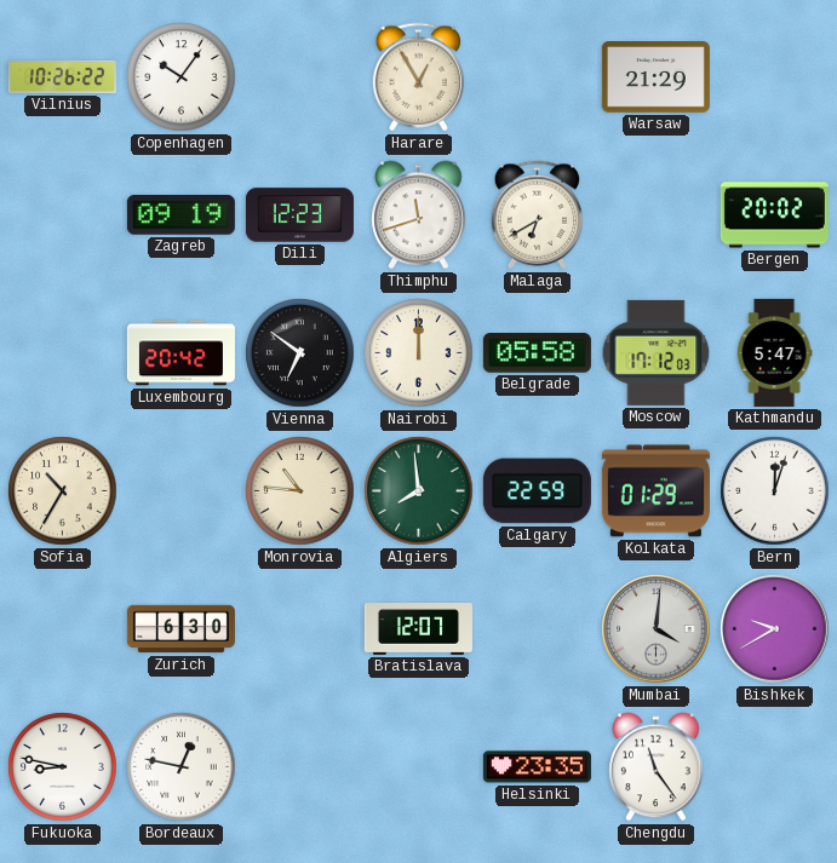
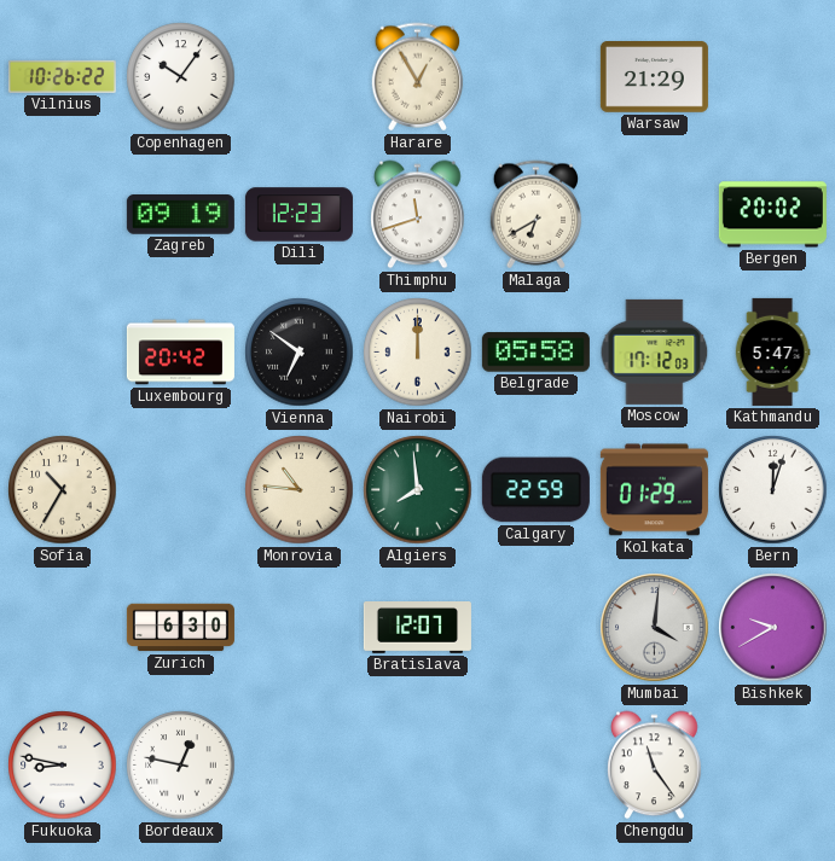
Helsinki: 23:35 -> none
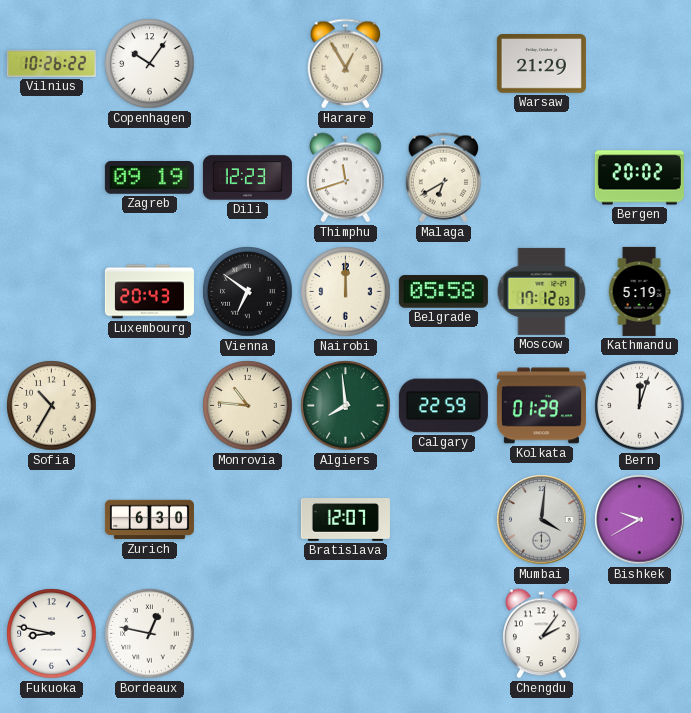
Luxembourg: 20:42 -> 20:43
Kathmandu: 5:47 -> 5:19
Chengdu: 11:24 -> 2:06
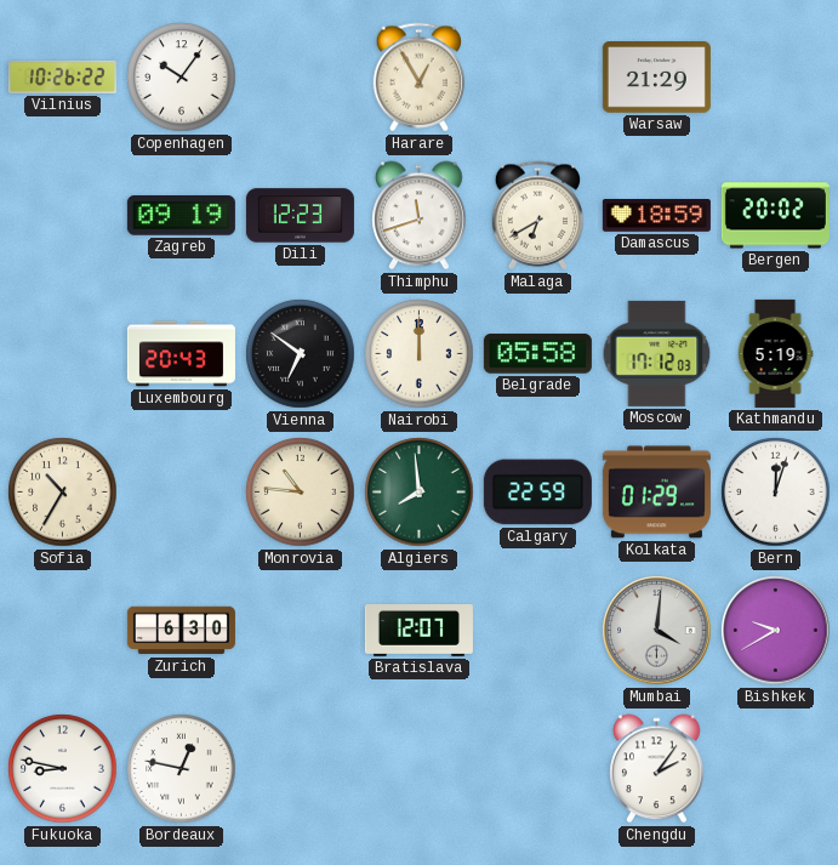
Damascus: none -> 18:59
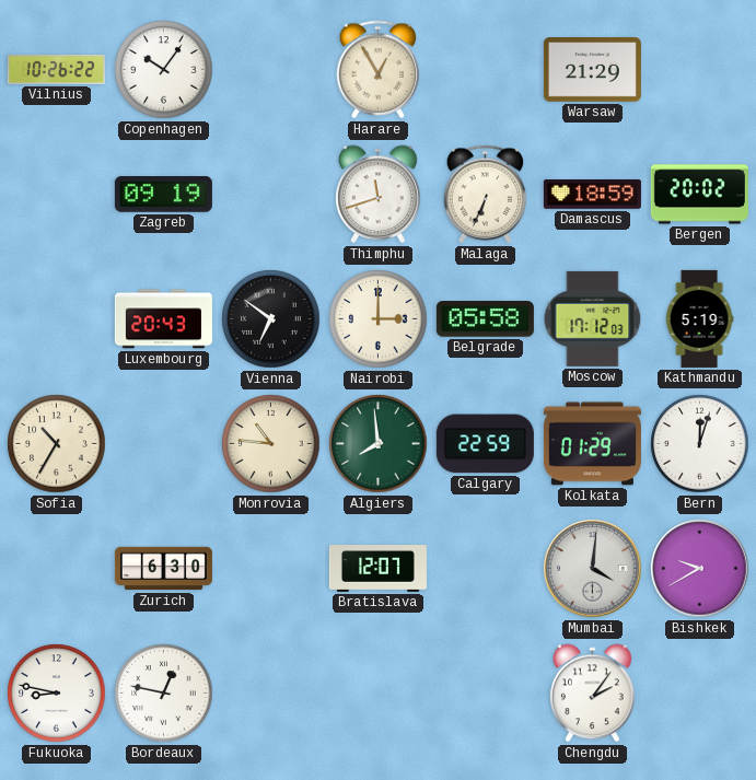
Dili: 12:23 -> none
Malaga: 6:40 -> 6:34
Nairobi: 12:00 -> 3:00
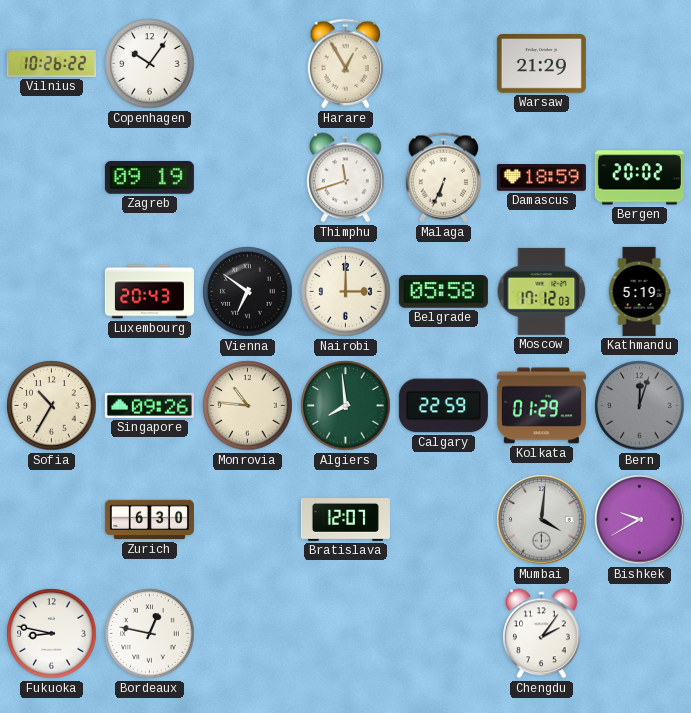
Singapore: none -> 09:26
Bern dial: white -> grey
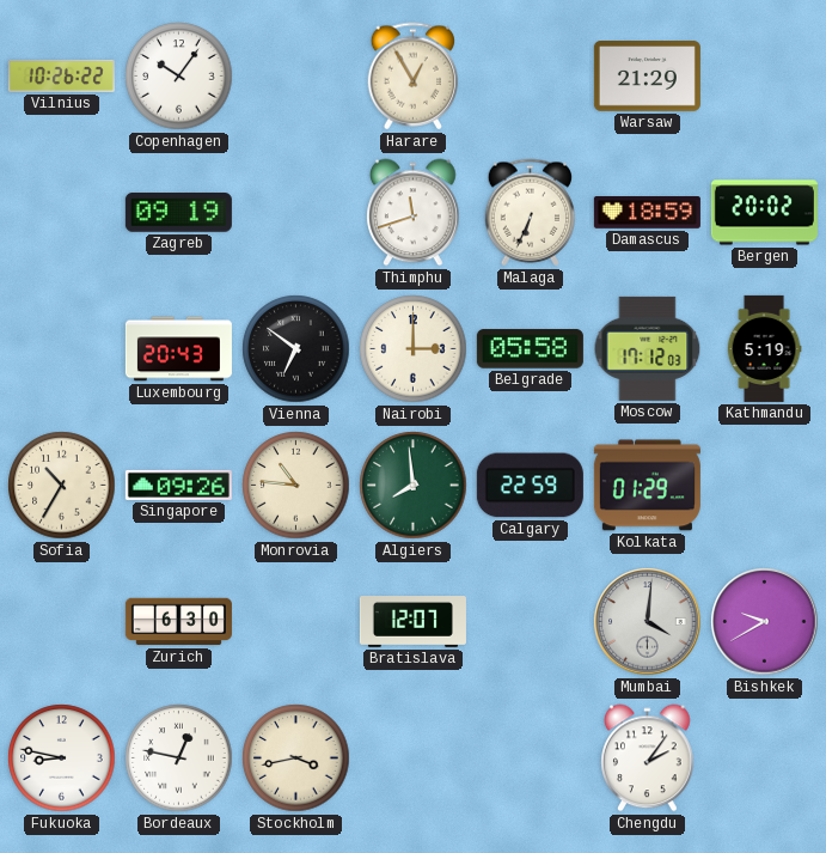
Bern: 12:03 -> none
Stockholm: none -> 3:43
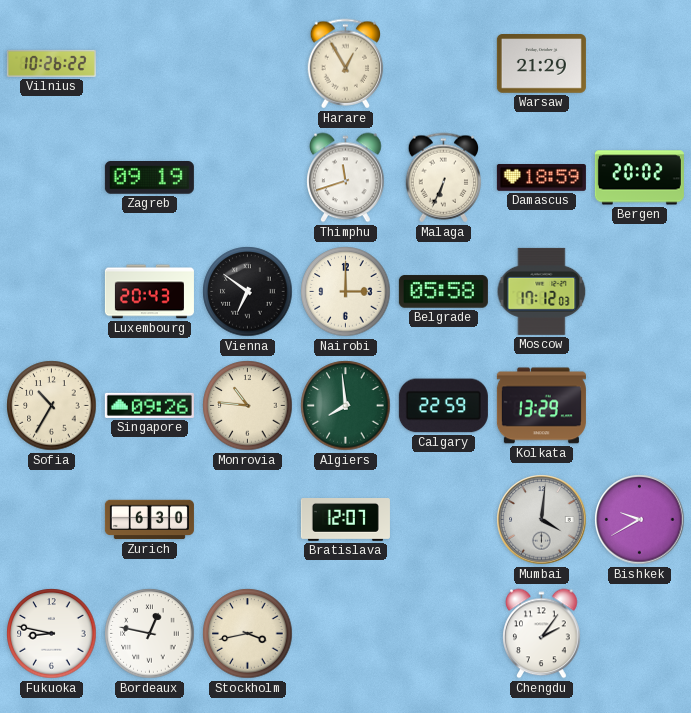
Copenhagen: 10:06 -> none
Kathmandu: 5:19 -> none
Kolkata: 01:29 -> 13:29
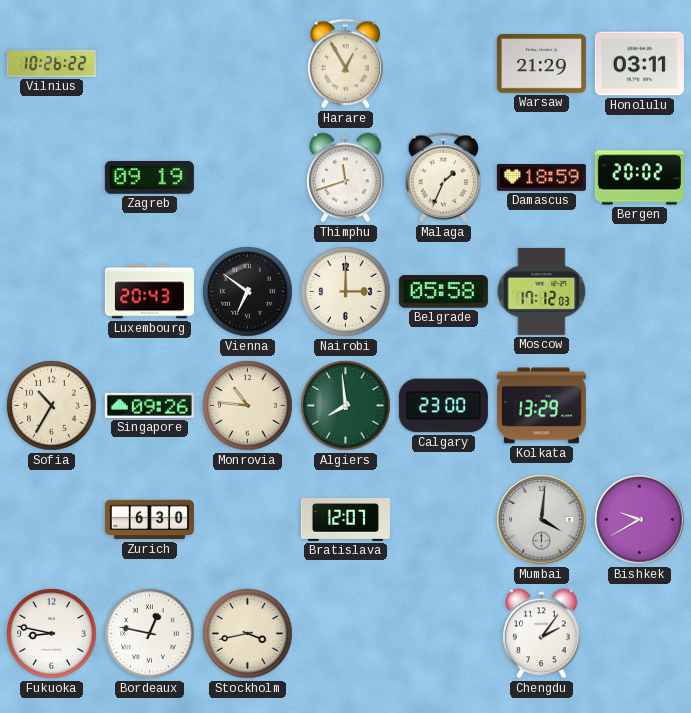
Honolulu: none -> 03:11
Malaga: 6:34 -> 1:34
Calgary: 22:59 -> 23:00
